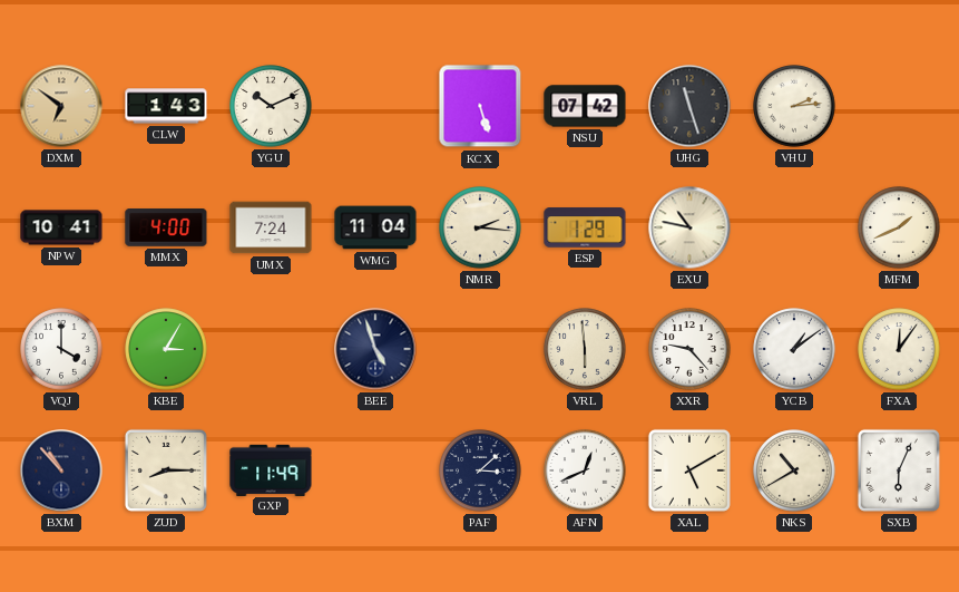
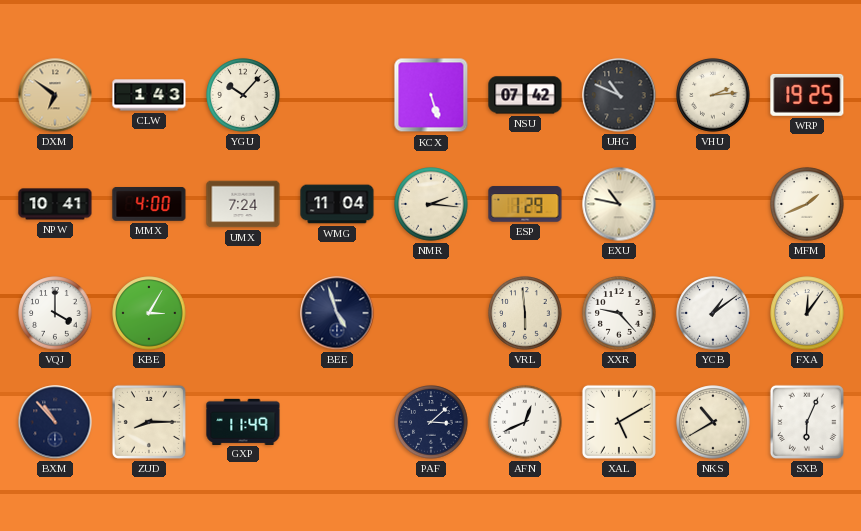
YGU: 10:11 -> 10:07
UHG: 11:27 -> 10:49
WRP: none -> 19:25
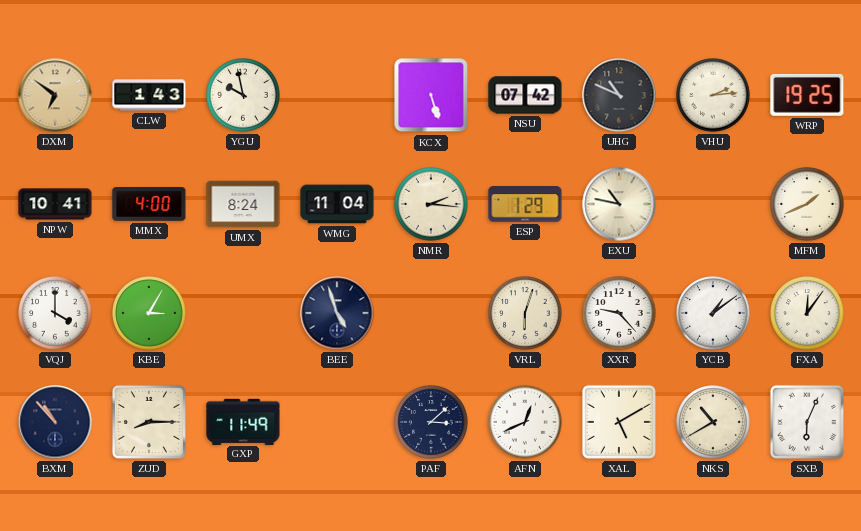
YGU: 10:07 -> 9:58
UMX: 7:24 -> 8:24
VRL: 5:59 -> 6:03
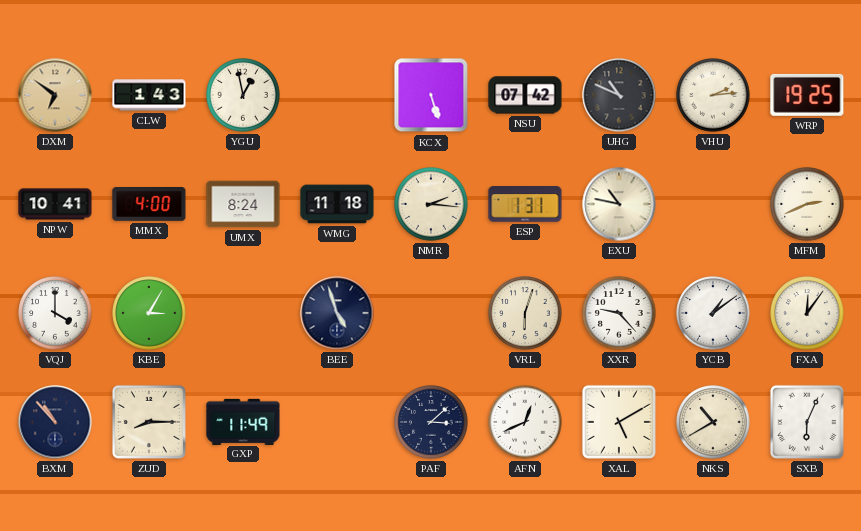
YGU: 9:58 -> 12:58
WMG: 11:04 -> 11:18
ESP: 1:29 -> 1:31
MFM: 1:41 -> 2:41
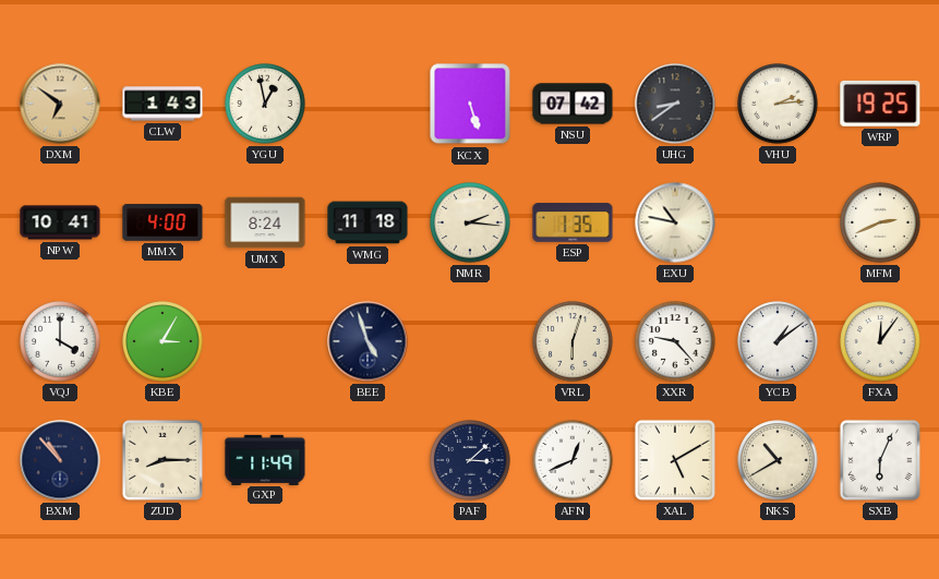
UHG: 10:49 -> 8:39
ESP: 1:31 -> 1:35
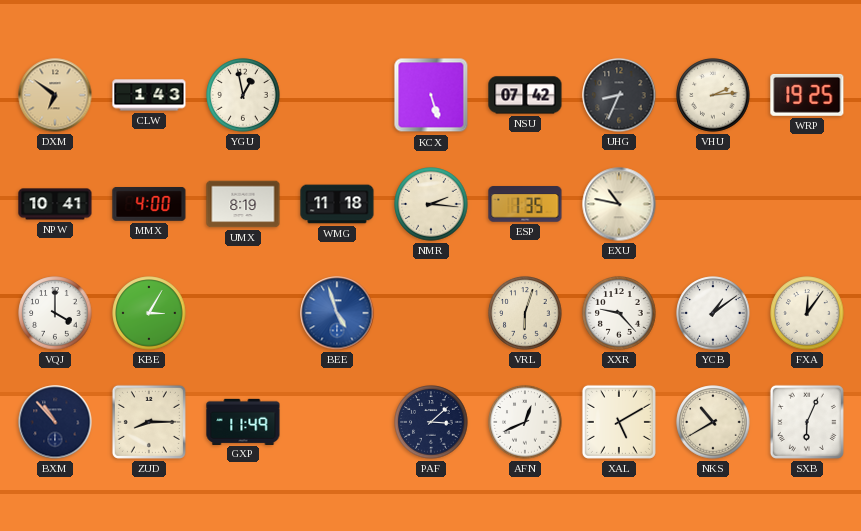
UHG: 8:39 -> 8:34
UMX: 8:24 -> 8:19
MFM: 2:41 -> none
BEE dial: navy -> blue
